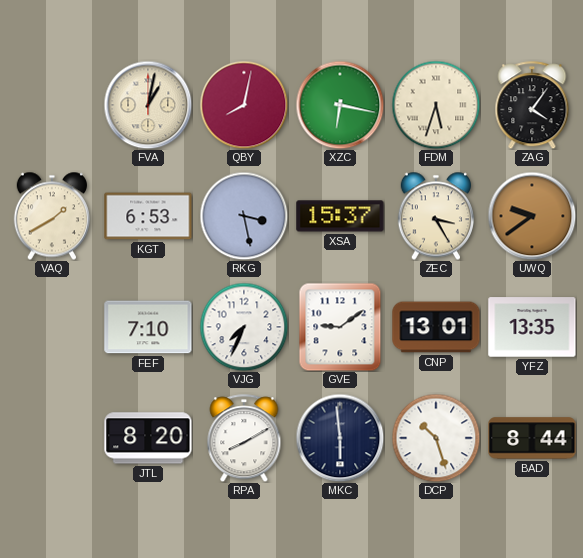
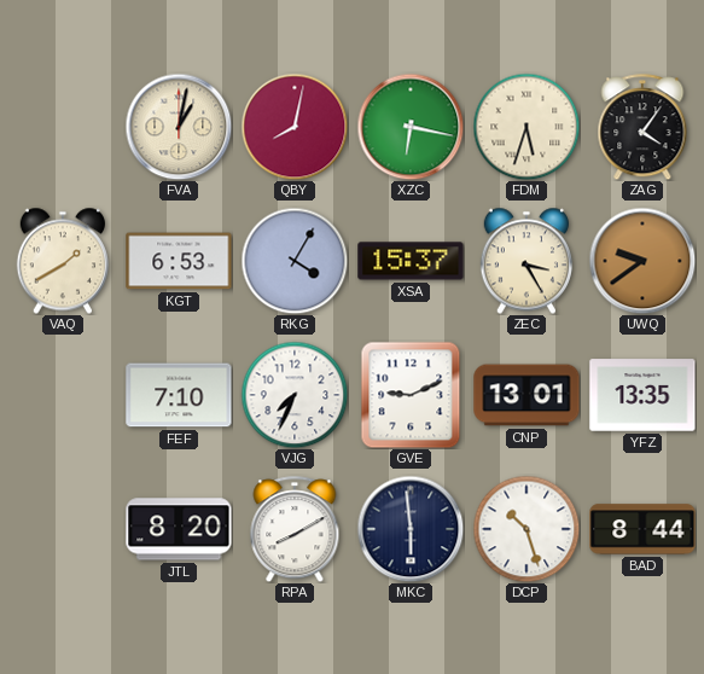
RKG: 3:28 -> 4:05
GVE: 9:09 -> 9:11
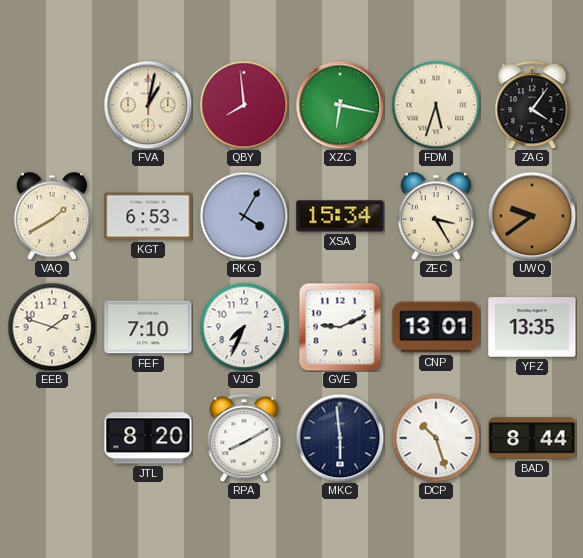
QBY: 8:02 -> 7:59
XSA: 15:37 -> 15:34
EEB: none -> 1:48
